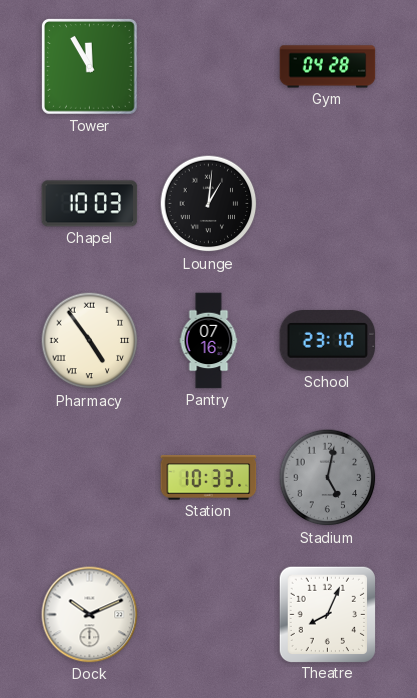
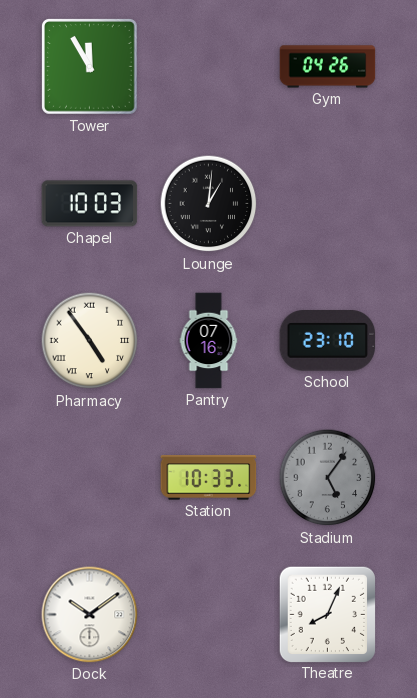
Gym: 04:28 -> 04:26
Stadium: 5:02 -> 5:06
Dock: 10:11 -> 10:09
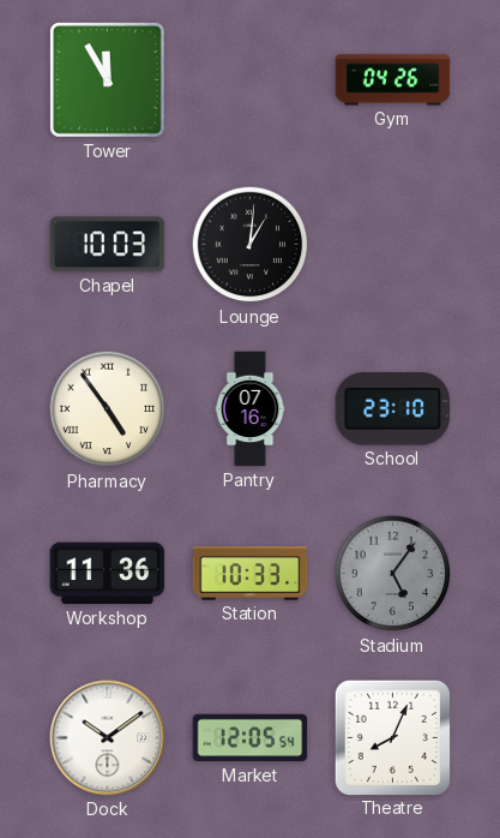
Workshop: none -> 11:36
Market: none -> 12:05
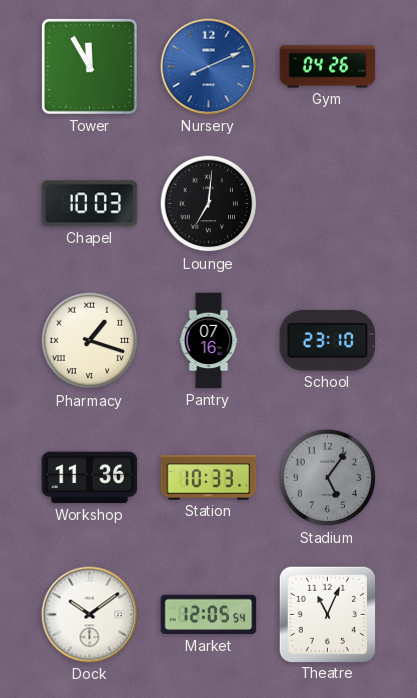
Nursery: none -> 8:11
Lounge: 1:01 -> 7:01
Pharmacy: 4:54 -> 1:18
Theatre: 8:04 -> 11:04
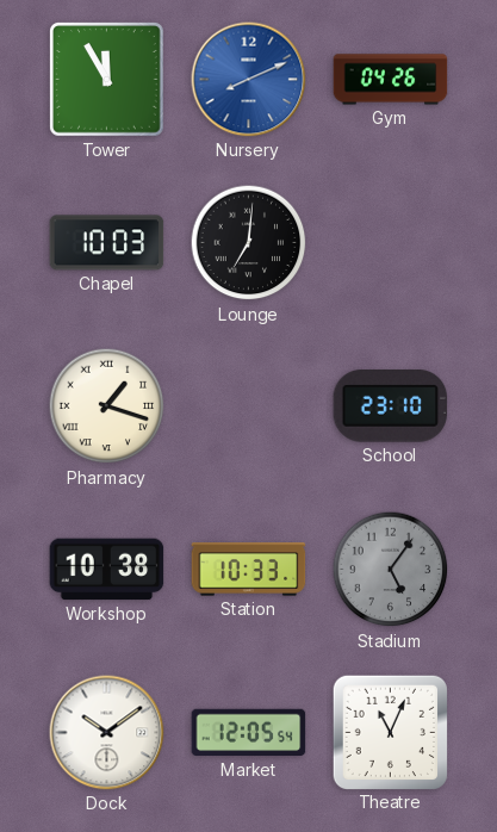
Pantry: 07:16 -> none
Workshop: 11:36 -> 10:38
